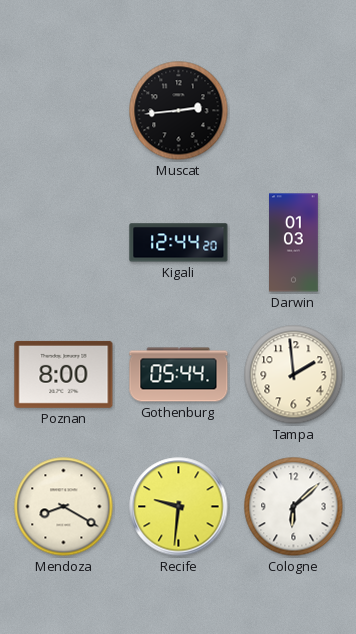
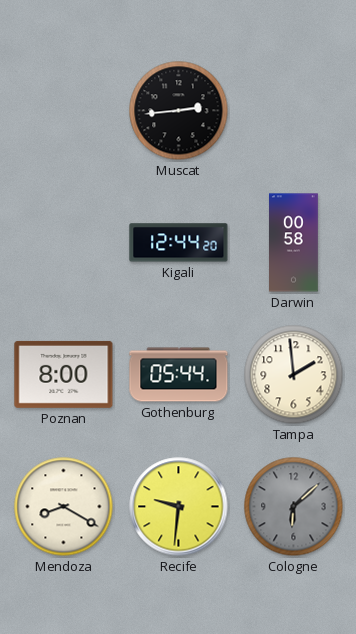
Darwin: 01:03 -> 00:58
Cologne dial: white -> grey
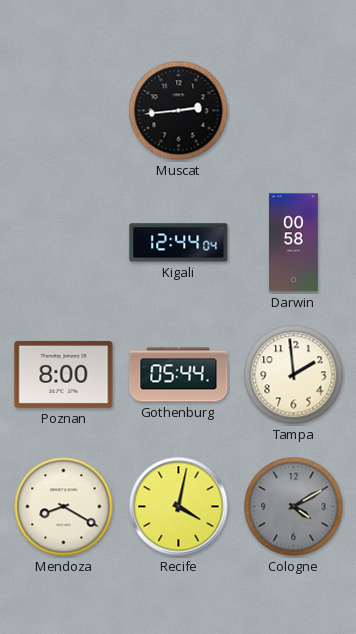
Kigali: 12:44:20 -> 12:44:04
Recife: 9:31 -> 4:02
Cologne: 6:08 -> 4:10
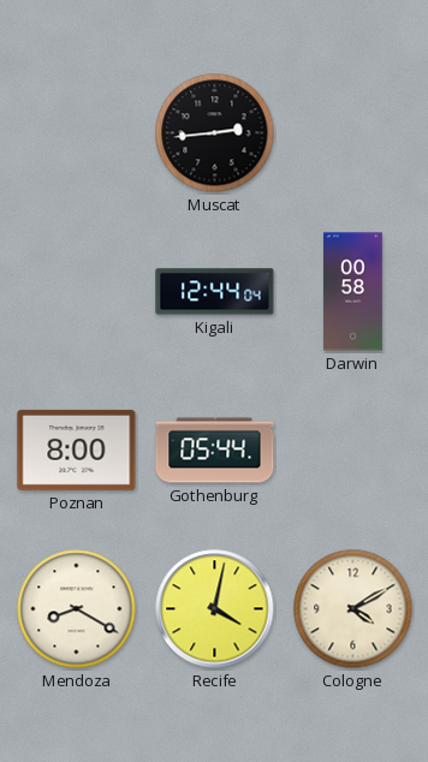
Tampa: 1:59 -> none
Cologne dial: grey -> cream
